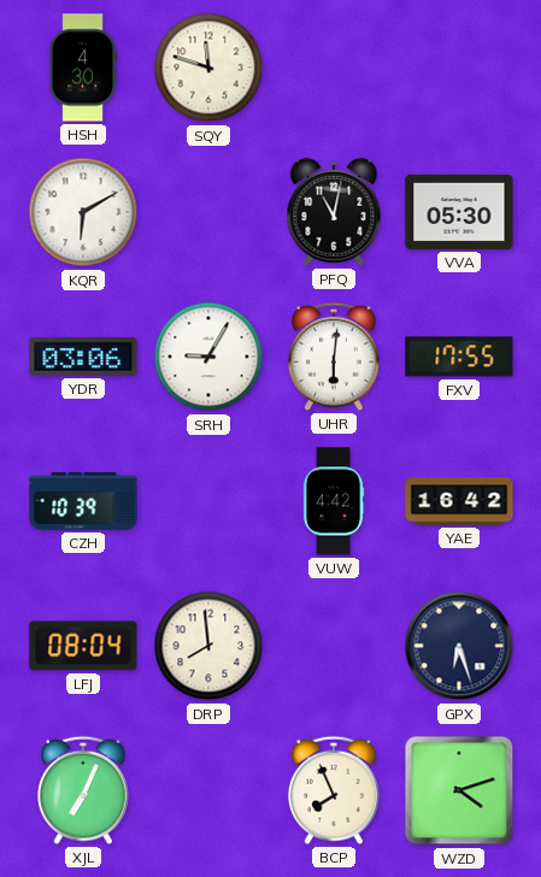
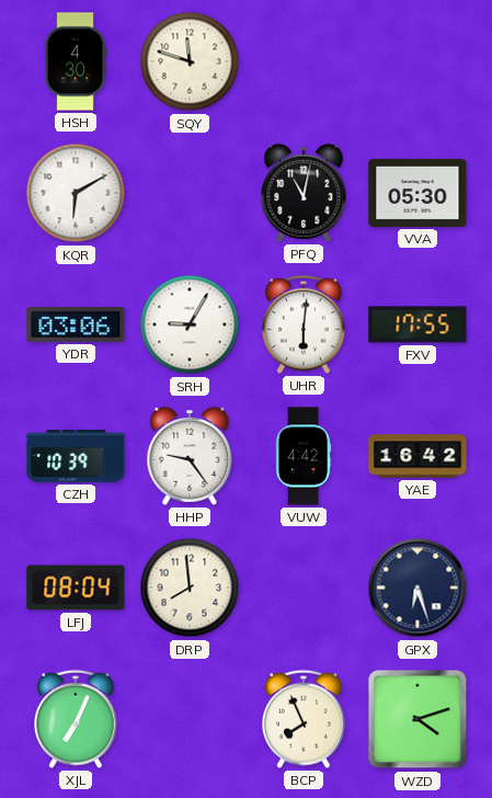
HHP: none -> 9:24
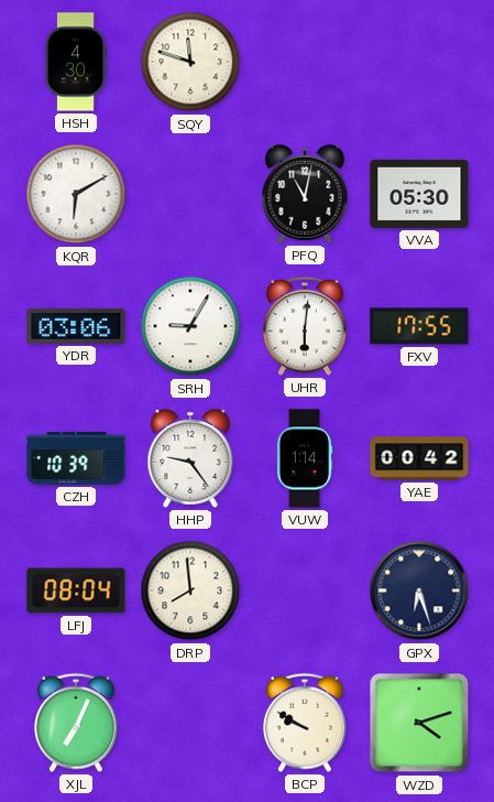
VUW: 4:42 -> 1:14
YAE: 16:42 -> 00:42
BCP: 7:56 -> 9:50
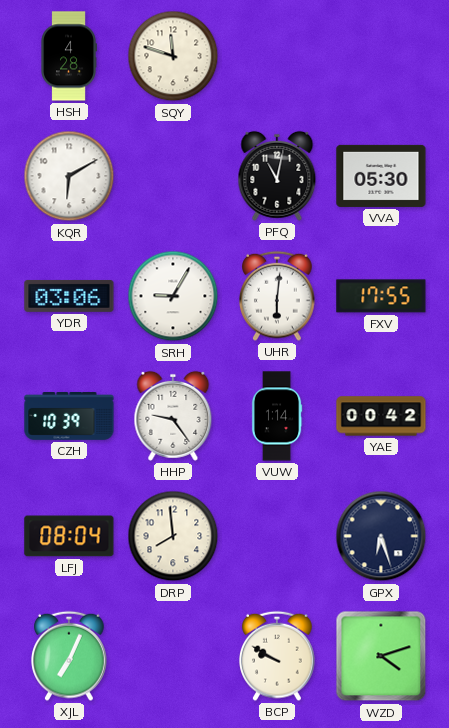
HSH: 4:30 -> 4:28
